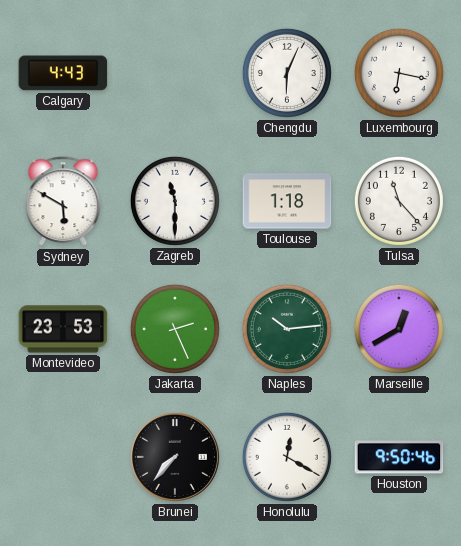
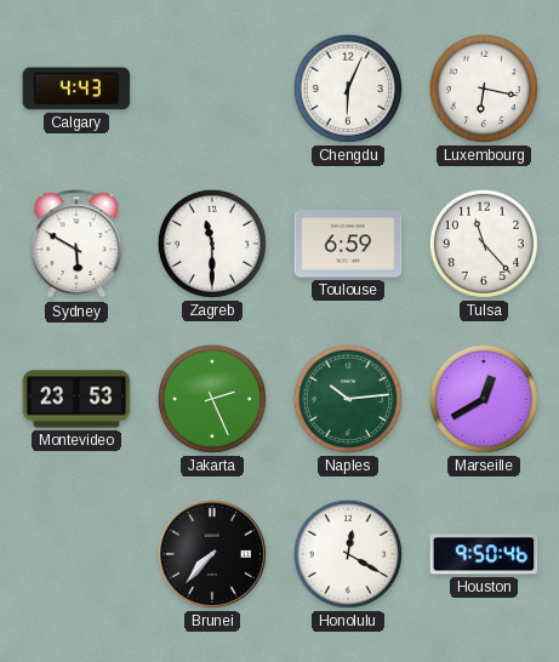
Toulouse: 1:18 -> 6:59
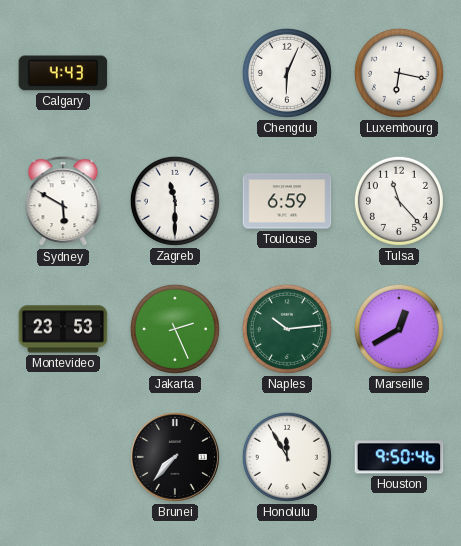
Honolulu: 12:20 -> 11:55
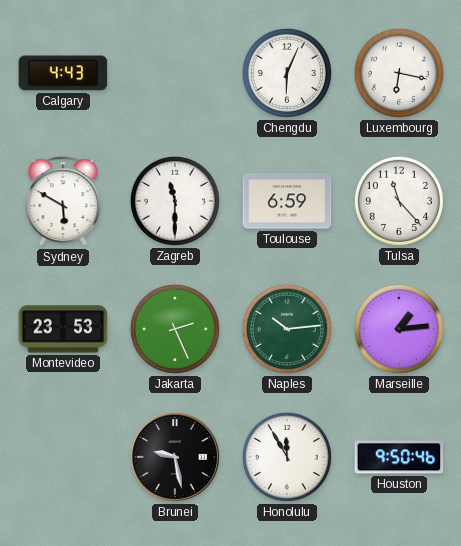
Marseille: 12:40 -> 1:14
Brunei: 7:37 -> 9:28
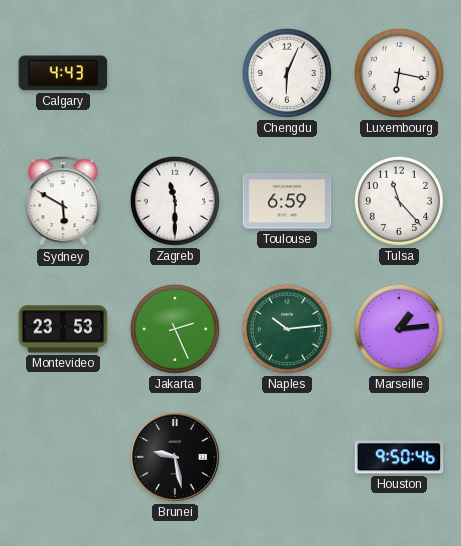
Honolulu: 11:55 -> none
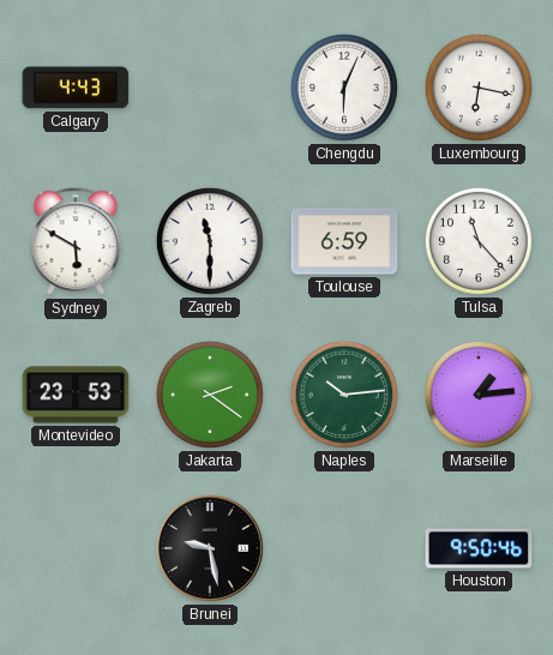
Jakarta: 2:26 -> 2:21
